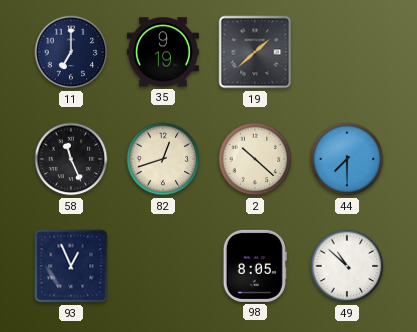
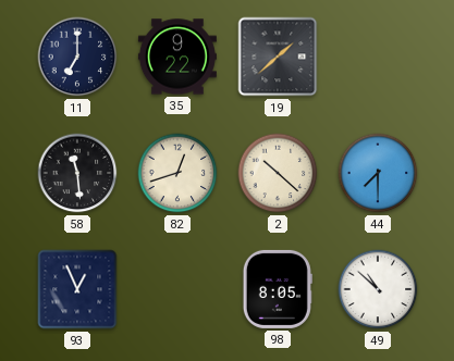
35: 9:19 -> 9:22
58: 11:26 -> 11:29
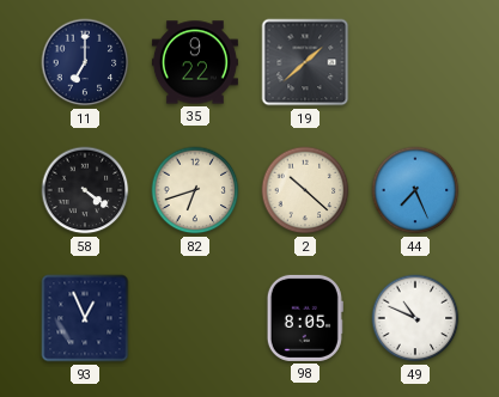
58: 11:29 -> 4:21
82: 12:42 -> 6:42
44: 7:30 -> 7:26
49: 10:52 -> 10:49
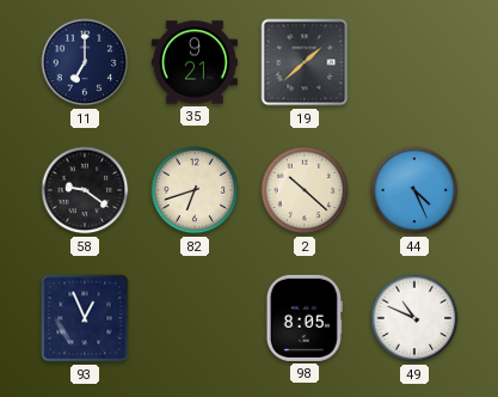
35: 9:22 -> 9:21
58: 4:21 -> 9:21
44: 7:26 -> 4:26
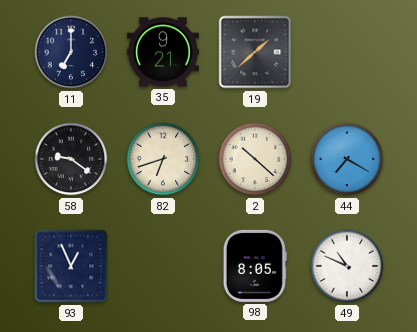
44: 4:26 -> 7:20
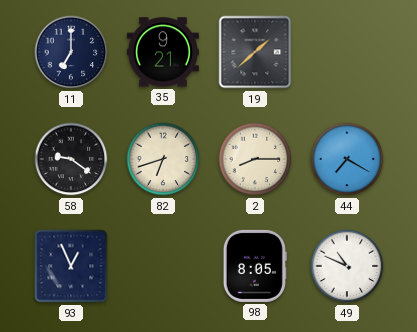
2: 10:22 -> 8:15
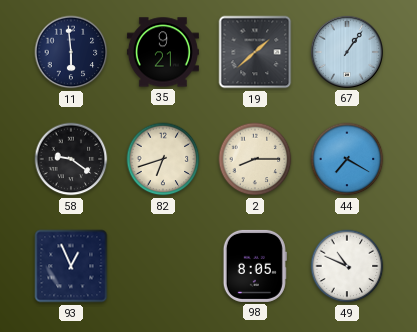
11: 7:00 -> 5:59
67: none -> 1:06
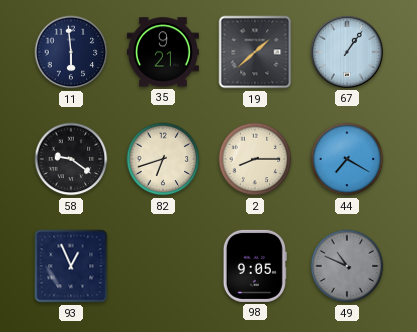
98: 8:05 -> 9:05
49 dial: white -> grey
